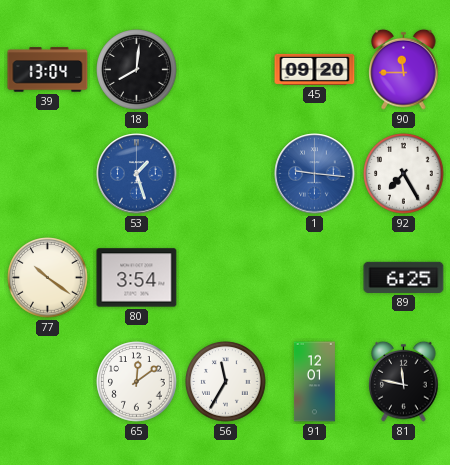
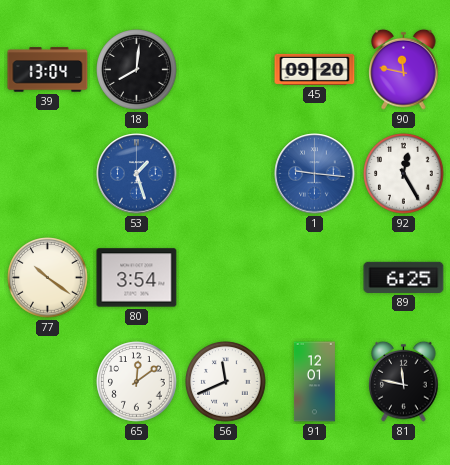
90: 11:45 -> 11:47
92: 7:25 -> 12:25
56: 11:35 -> 11:41
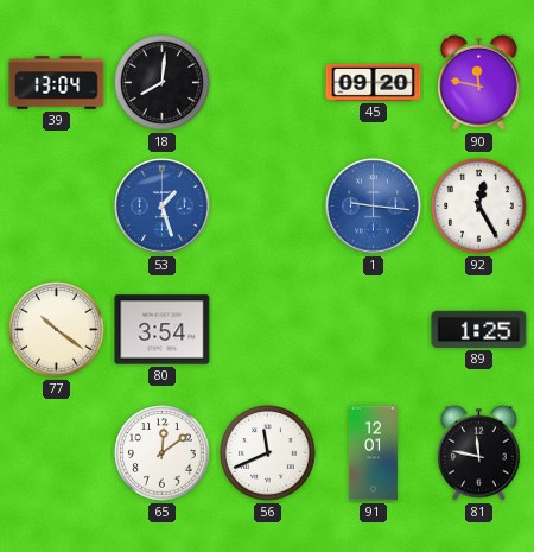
89: 6:25 -> 1:25
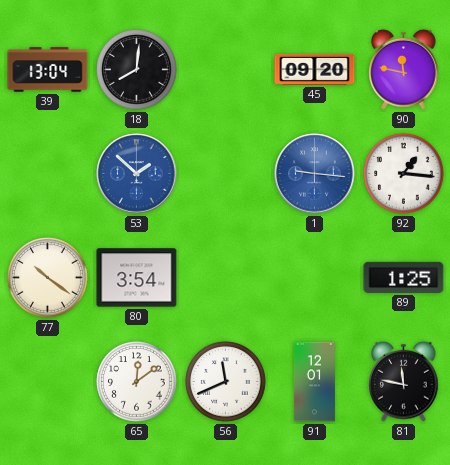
53: 1:27 -> 1:52
92: 12:25 -> 1:16
